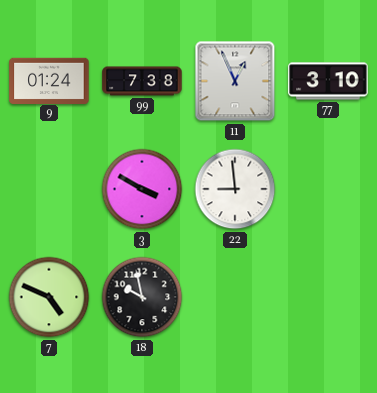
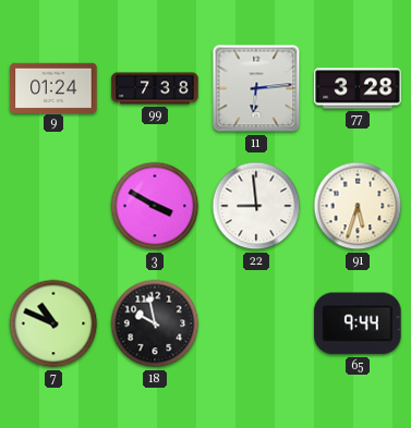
11: 12:56 -> 6:14
77: 3:10 -> 3:28
91: none -> 5:33
7: 4:49 -> 10:49
65: none -> 9:44
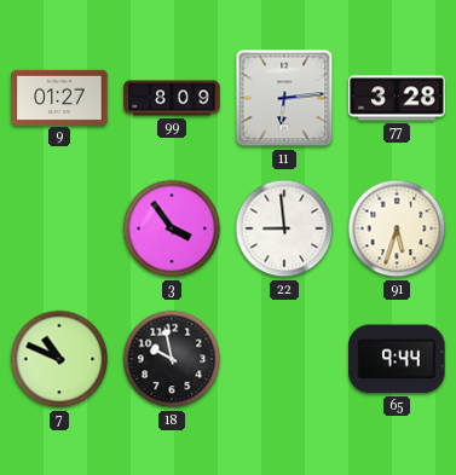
9: 01:24 -> 01:27
99: 7:38 -> 8:09
3: 3:50 -> 3:54
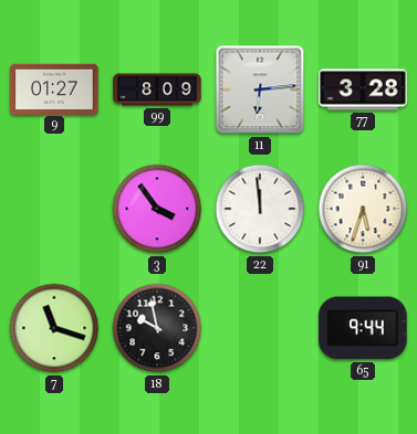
22: 8:59 -> 11:59
7: 10:49 -> 11:18
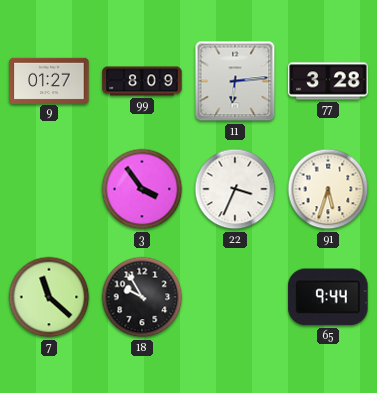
22: 11:59 -> 3:34
7: 11:18 -> 11:22
18: 9:58 -> 9:55
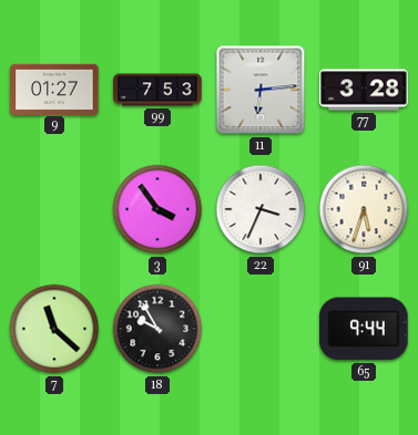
99: 8:09 -> 7:53
